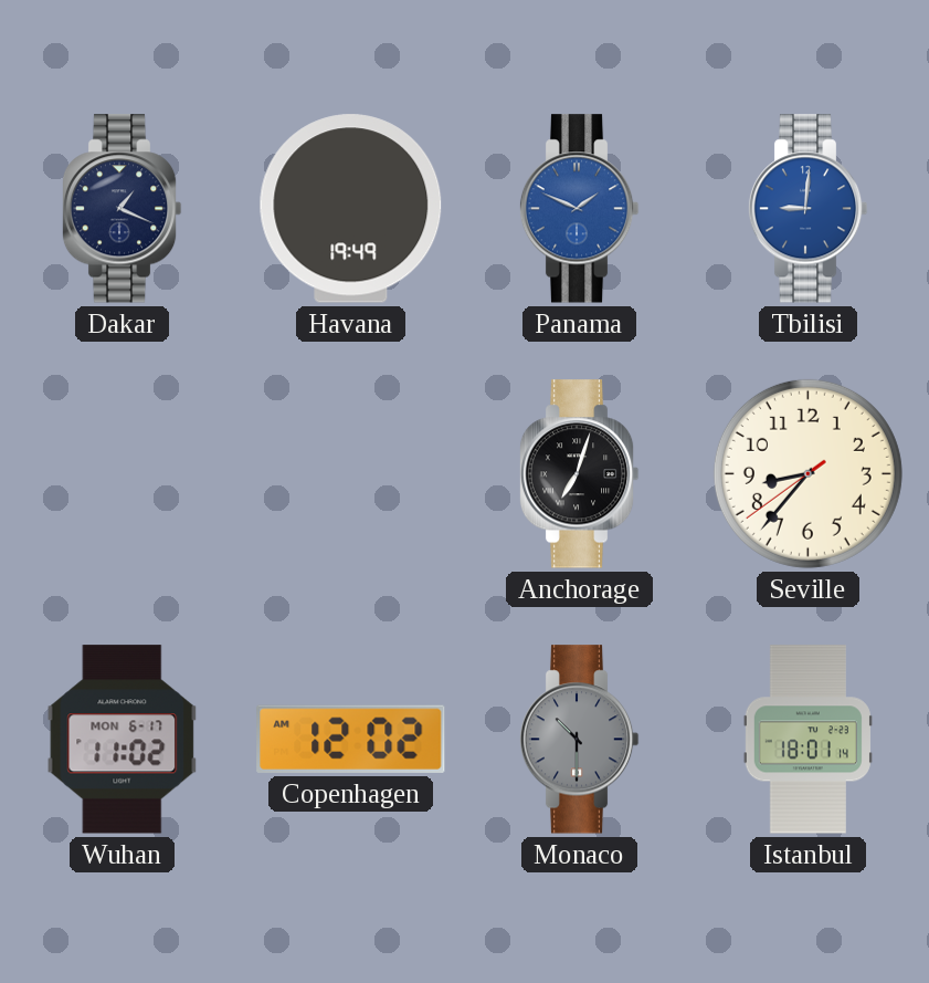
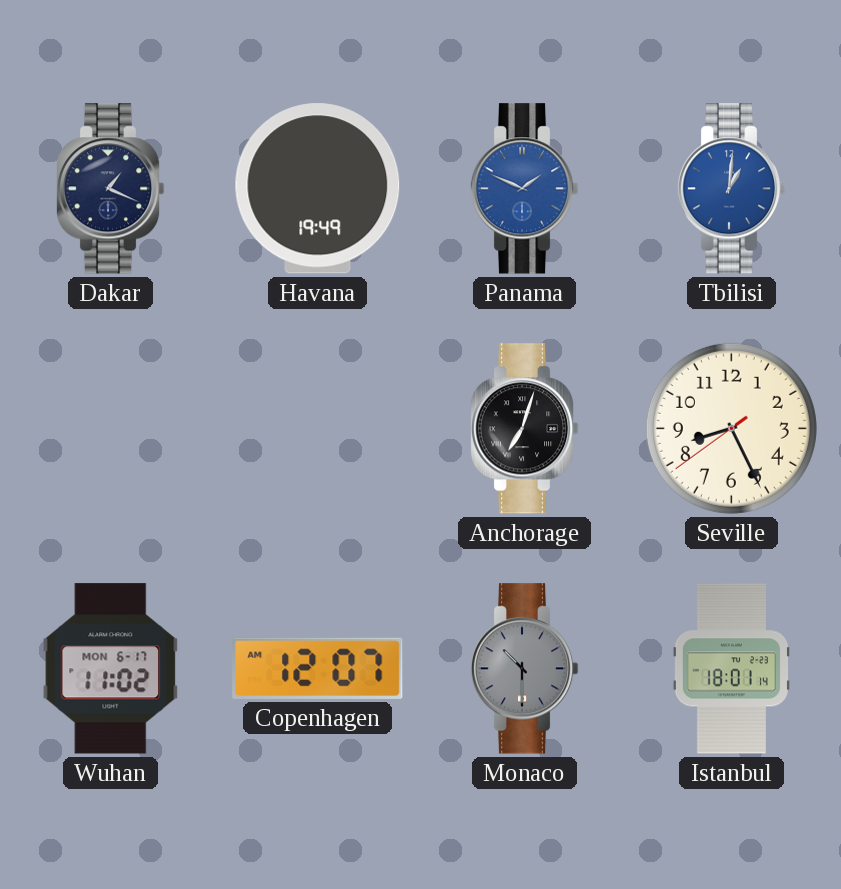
Tbilisi: 9:01 -> 1:01
Seville: 8:36 -> 8:25
Copenhagen: 12:02 -> 12:07
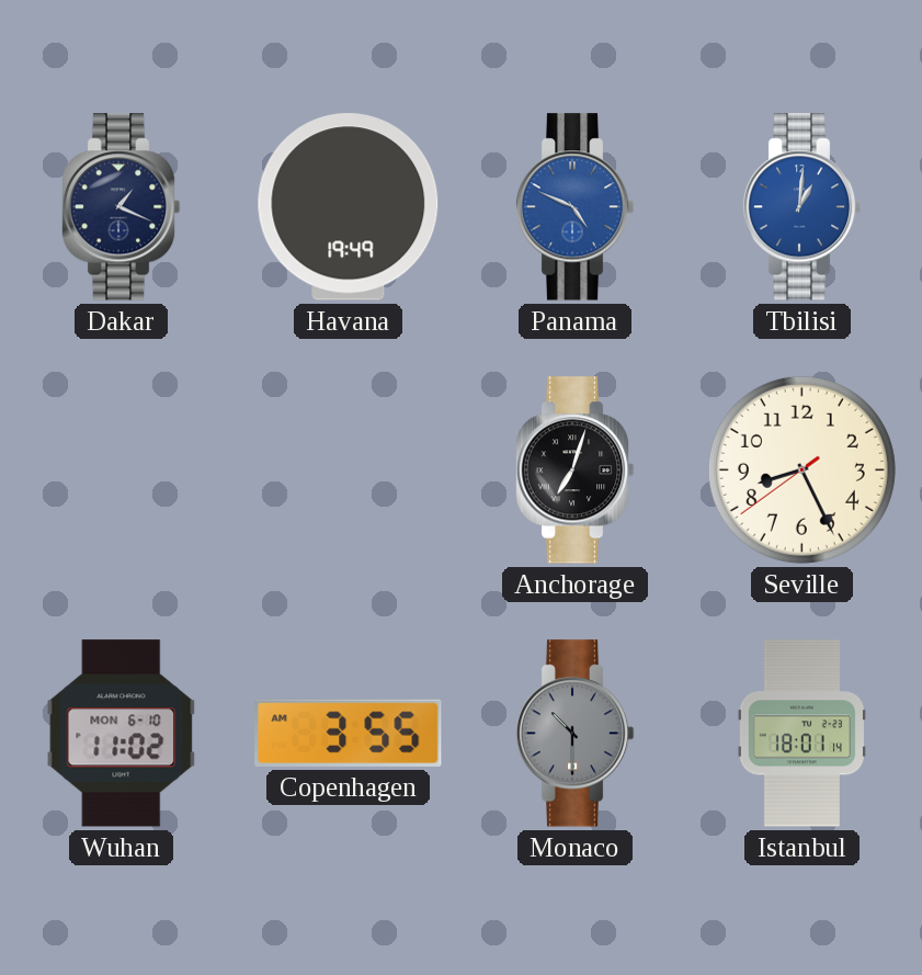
Panama: 1:49 -> 4:49
Wuhan date: MON 6-17 -> MON 6-10
Copenhagen: 12:07 -> 3:55
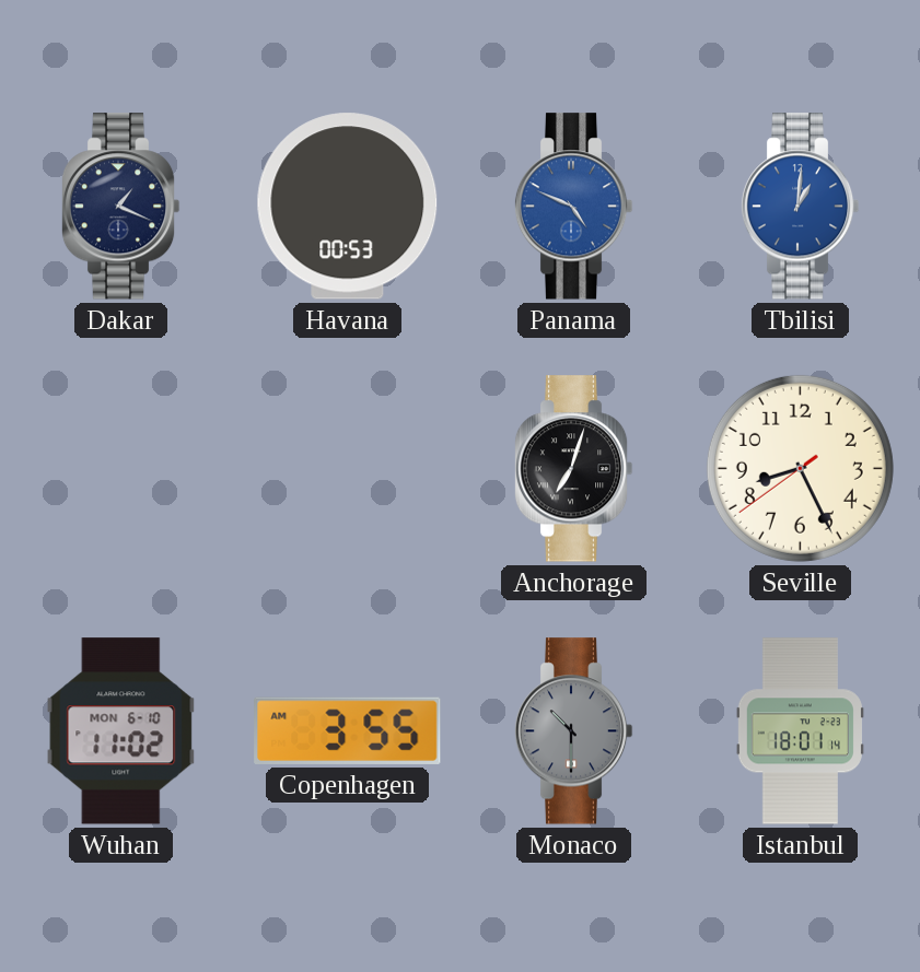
Havana: 19:49 -> 00:53
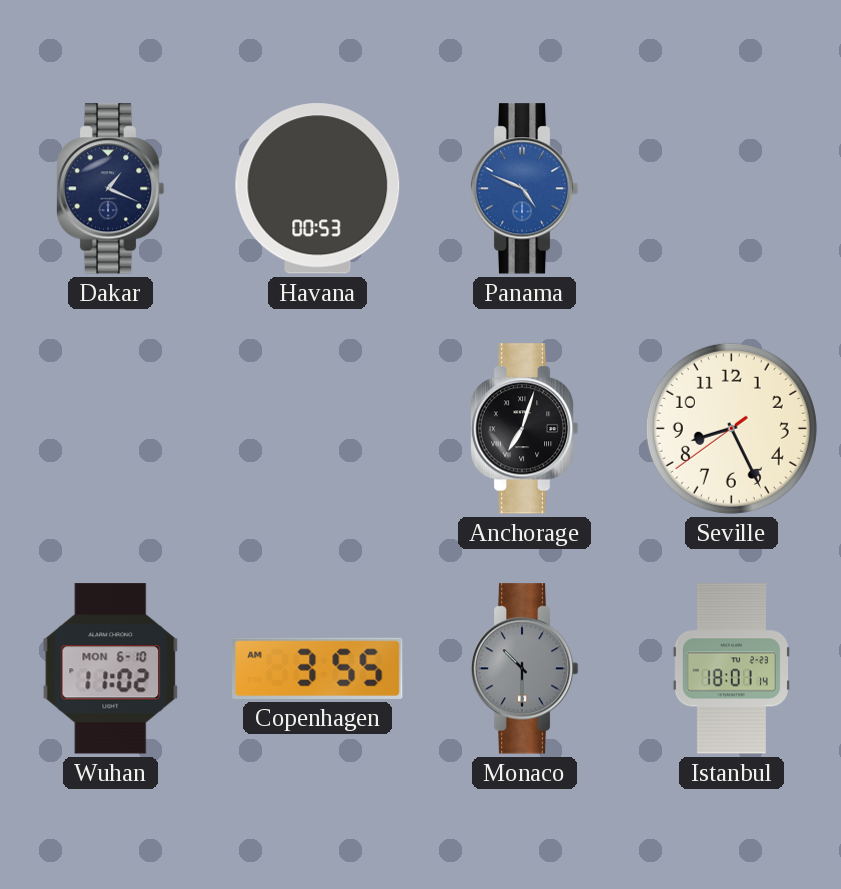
Tbilisi: 1:01 -> none
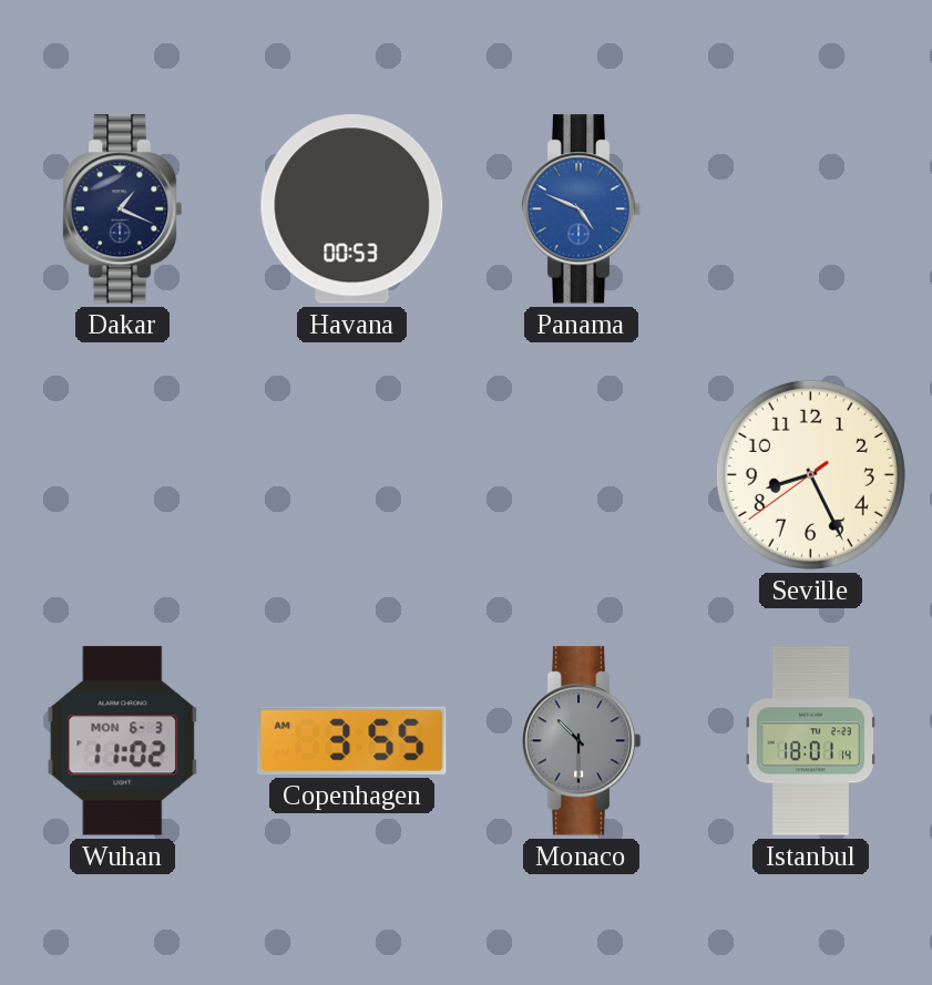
Anchorage: 7:03 -> none
Wuhan date: MON 6-10 -> MON 6-3
